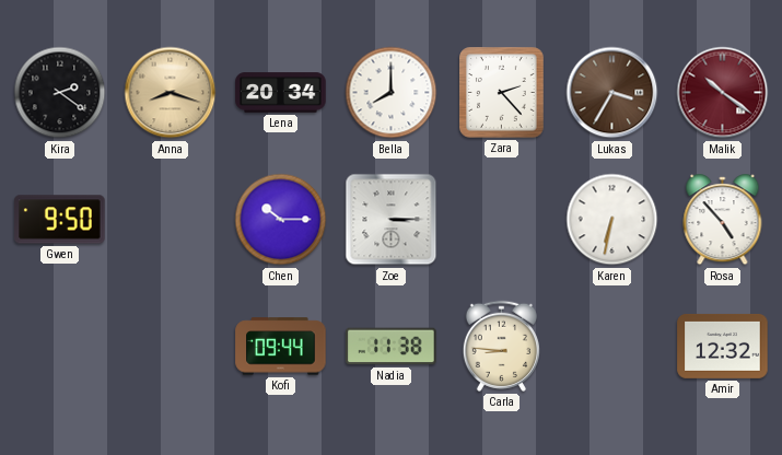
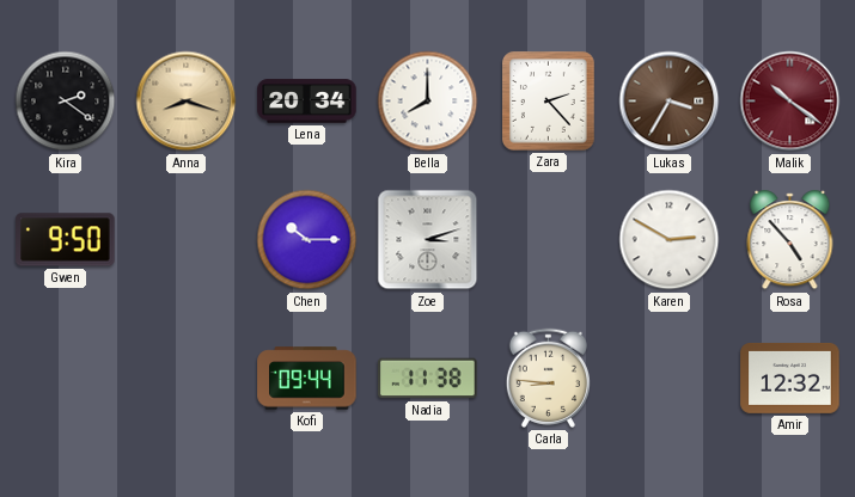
Zoe: 3:15 -> 3:12
Karen: 6:32 -> 2:50
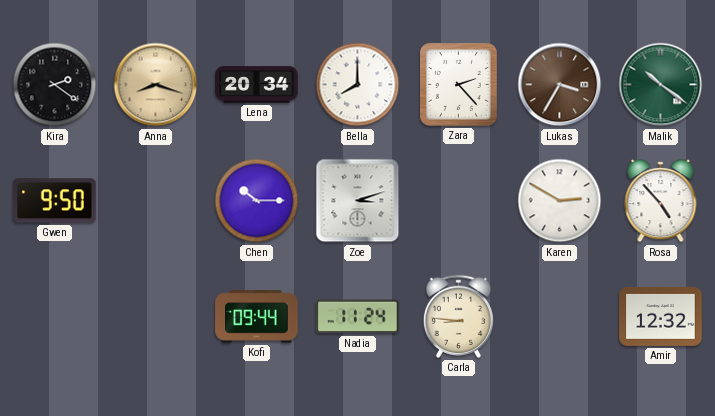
Malik dial: burgundy -> green
Nadia: 11:38 -> 11:24
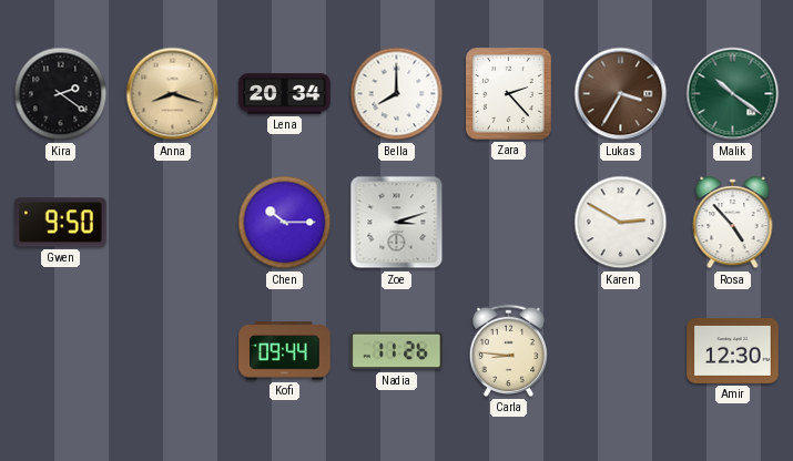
Nadia: 11:24 -> 11:26
Amir: 12:32 -> 12:30
